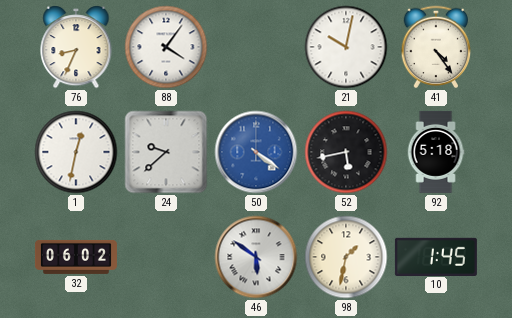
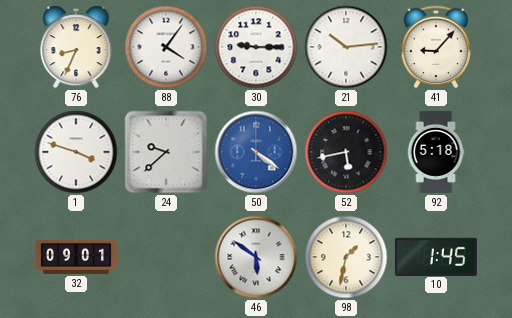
30: none -> 9:15
21: 10:02 -> 10:14
41: 4:24 -> 9:07
1: 12:32 -> 3:48
32: 06:02 -> 09:01
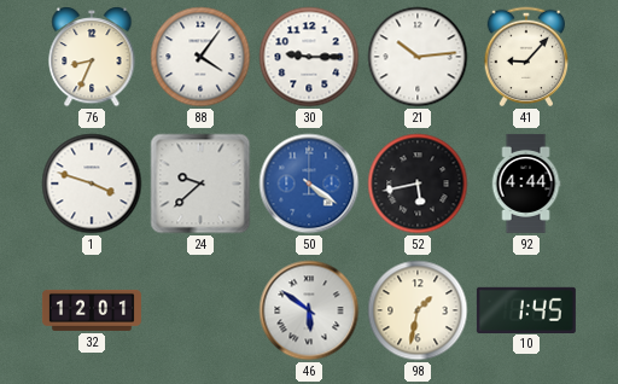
92: 5:18 -> 4:44
32: 09:01 -> 12:01
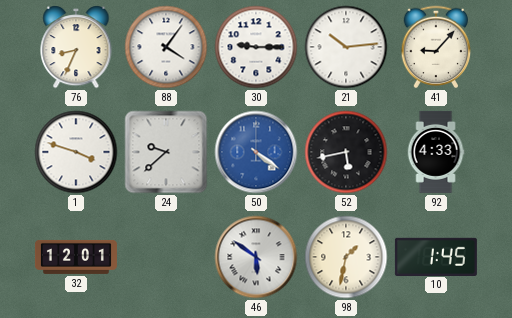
92: 4:44 -> 4:33
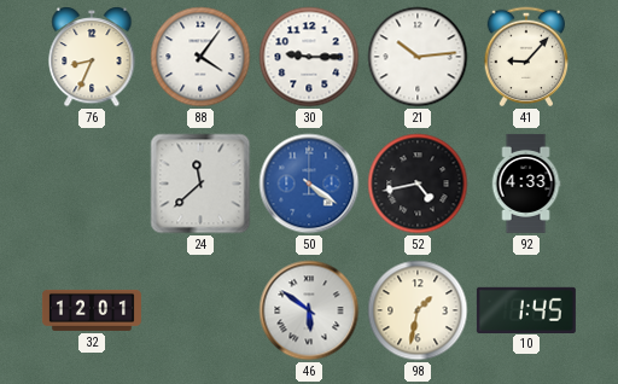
1: 3:48 -> none
24: 9:38 -> 11:38
52: 5:43 -> 4:43
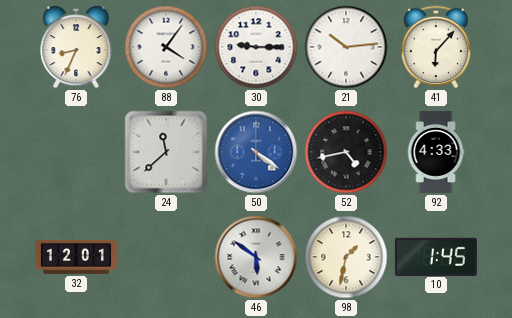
41: 9:07 -> 6:07
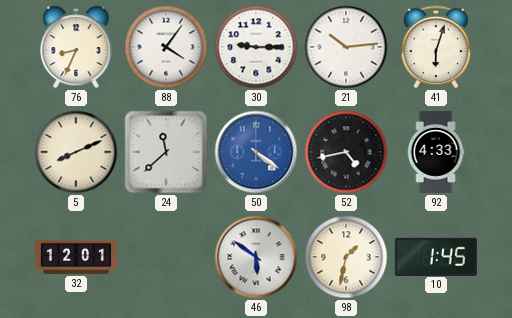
41: 6:07 -> 6:03
5: none -> 8:11
